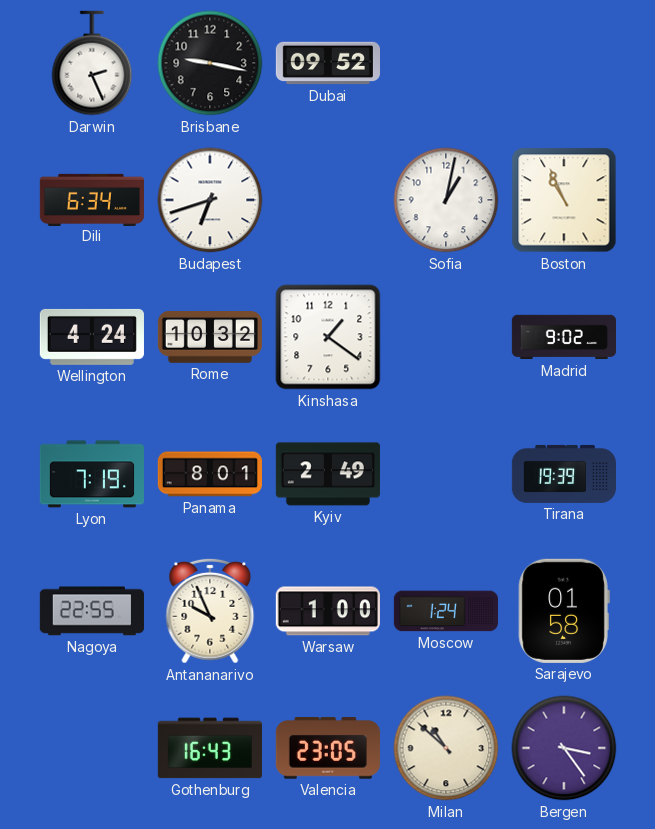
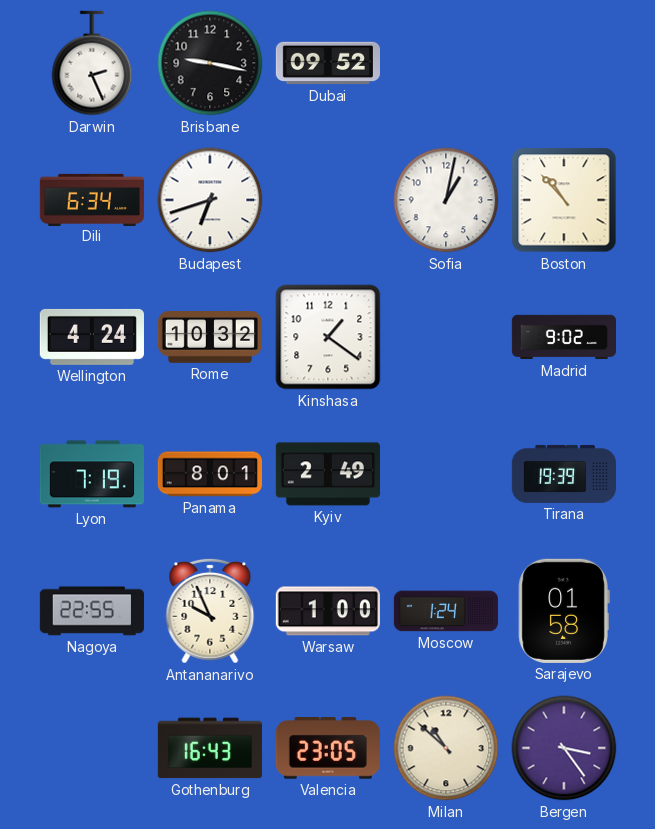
Boston: 10:56 -> 10:53
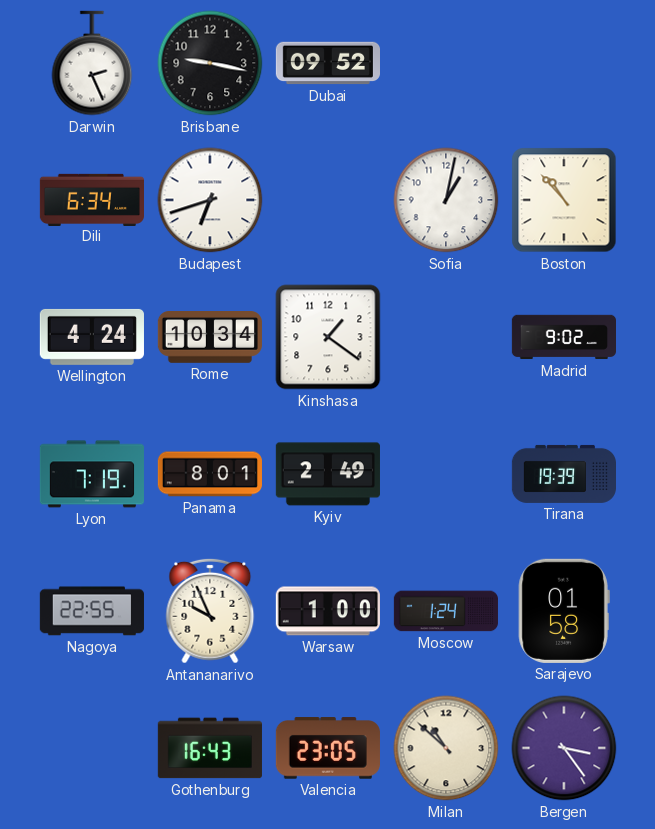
Rome: 10:32 -> 10:34
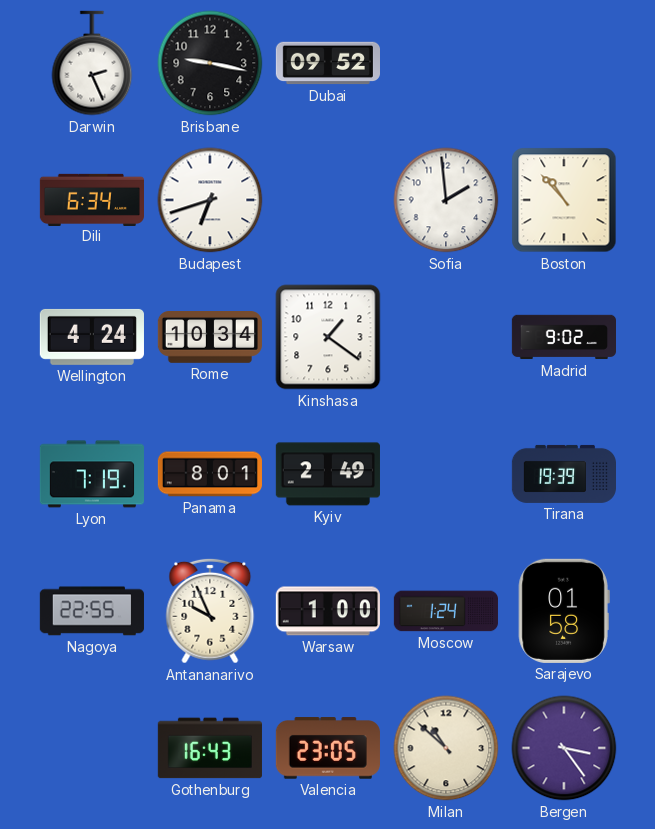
Sofia: 1:02 -> 1:59
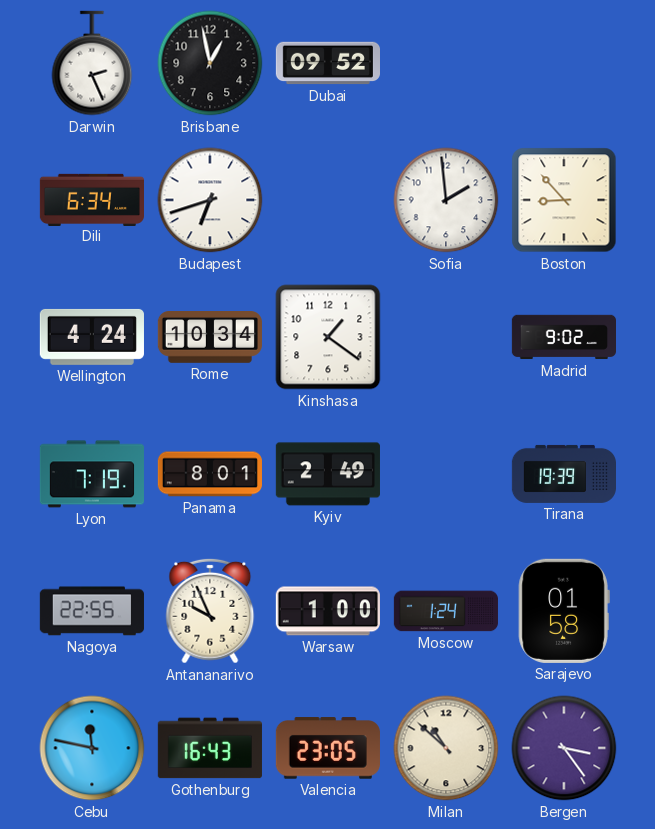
Brisbane: 9:17 -> 12:58
Boston: 10:53 -> 8:53
Cebu: none -> 11:47
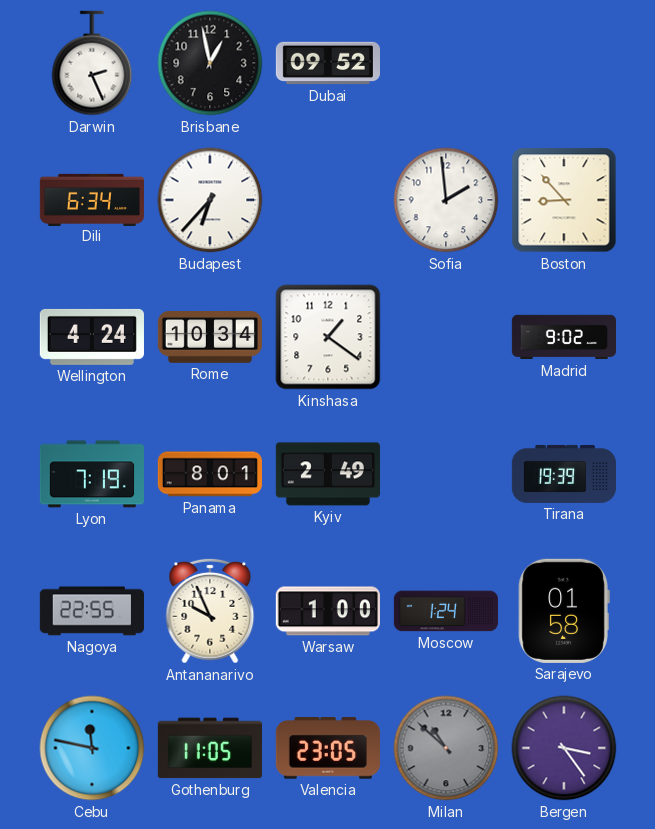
Budapest: 6:42 -> 6:37
Gothenburg: 16:43 -> 11:05
Milan dial: cream -> grey
